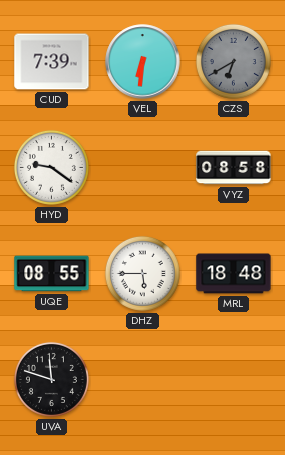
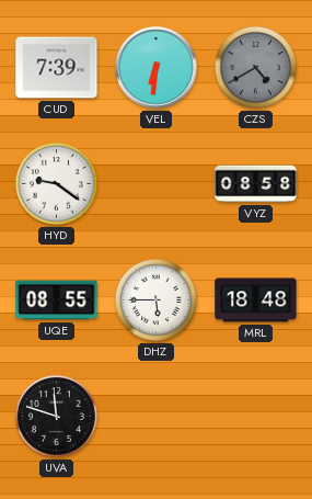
CZS: 6:40 -> 4:40
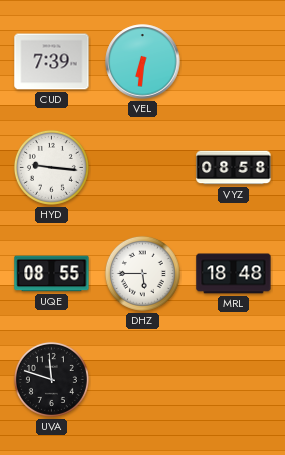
CZS: 4:40 -> none
HYD: 9:21 -> 9:16
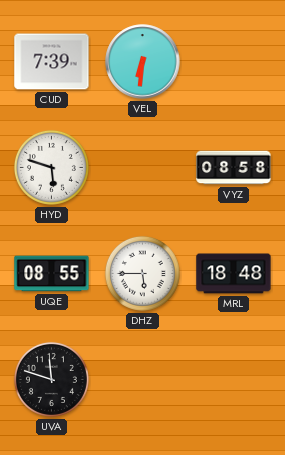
HYD: 9:16 -> 5:48
